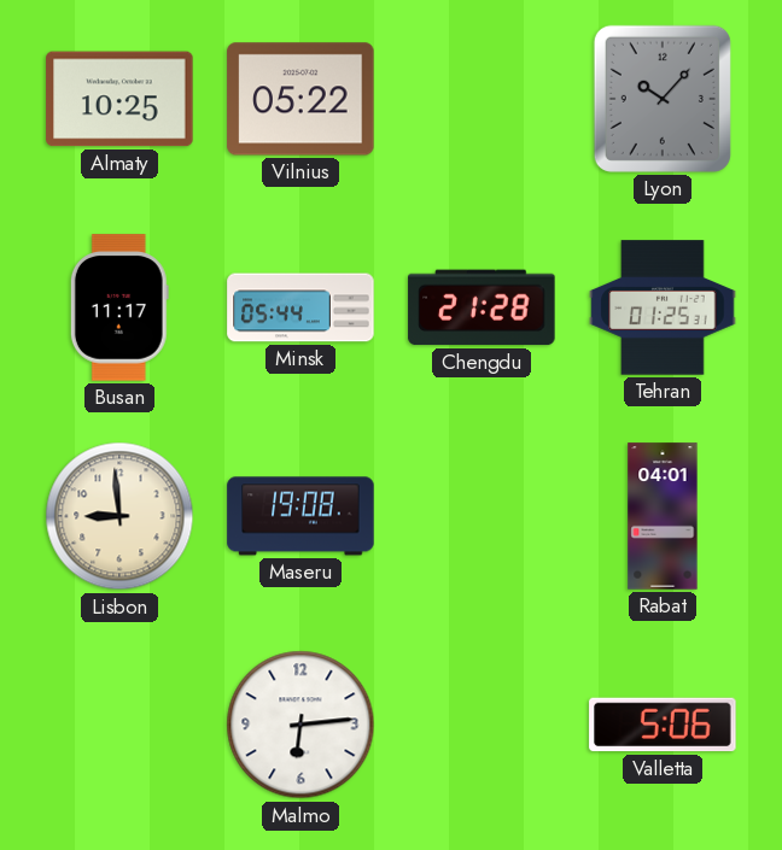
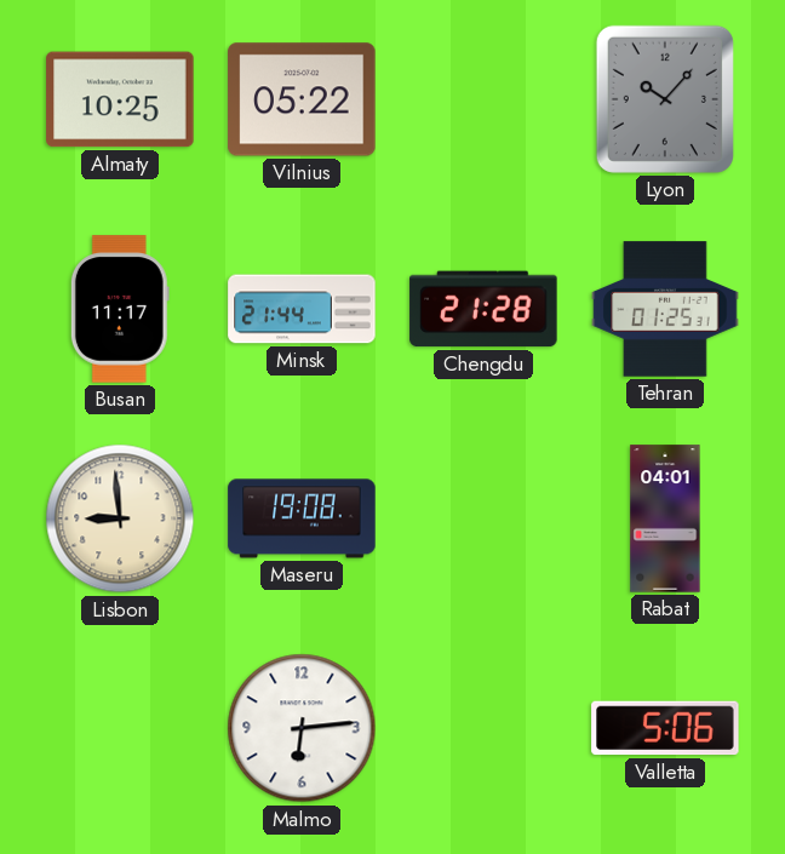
Minsk: 05:44 -> 21:44
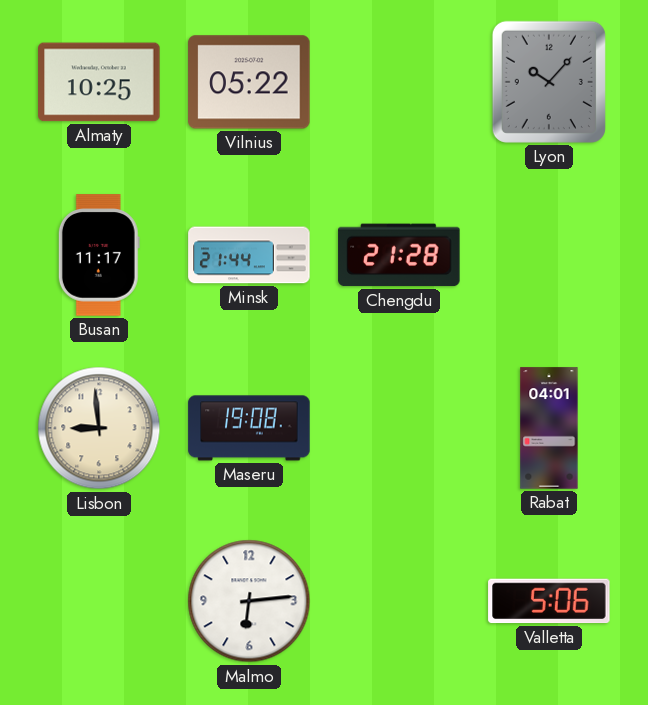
Tehran: 01:25 -> none
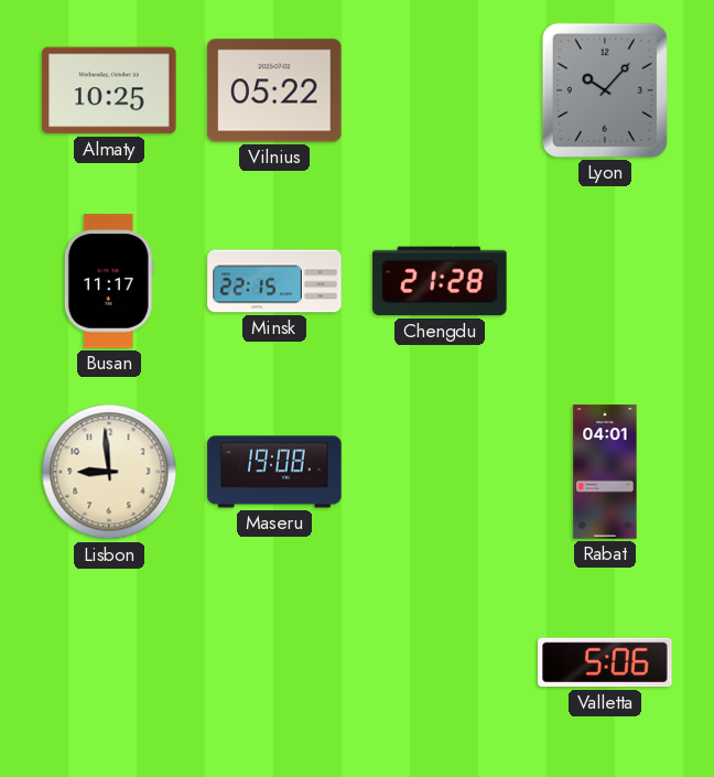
Minsk: 21:44 -> 22:15
Malmo: 6:14 -> none
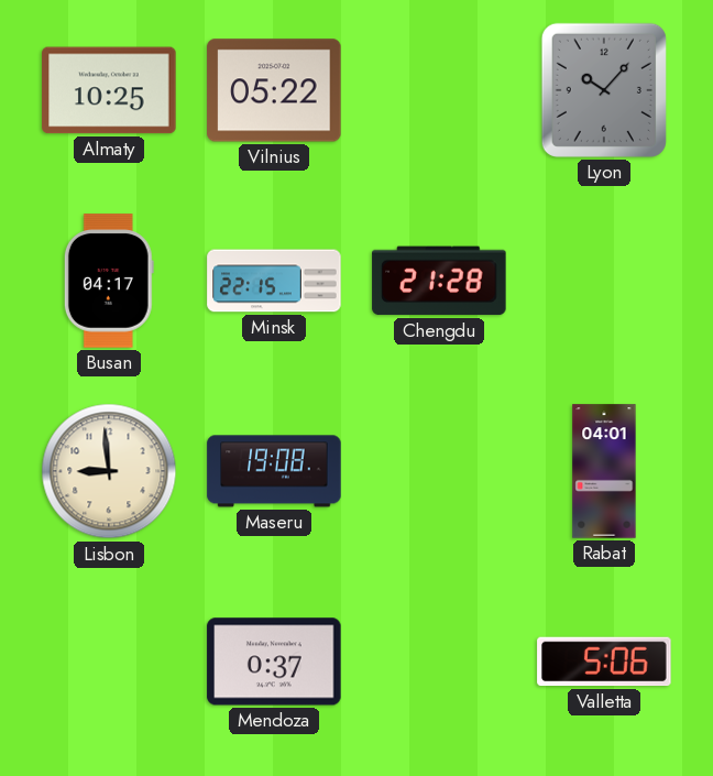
Busan: 11:17 -> 04:17
Mendoza: none -> 0:37
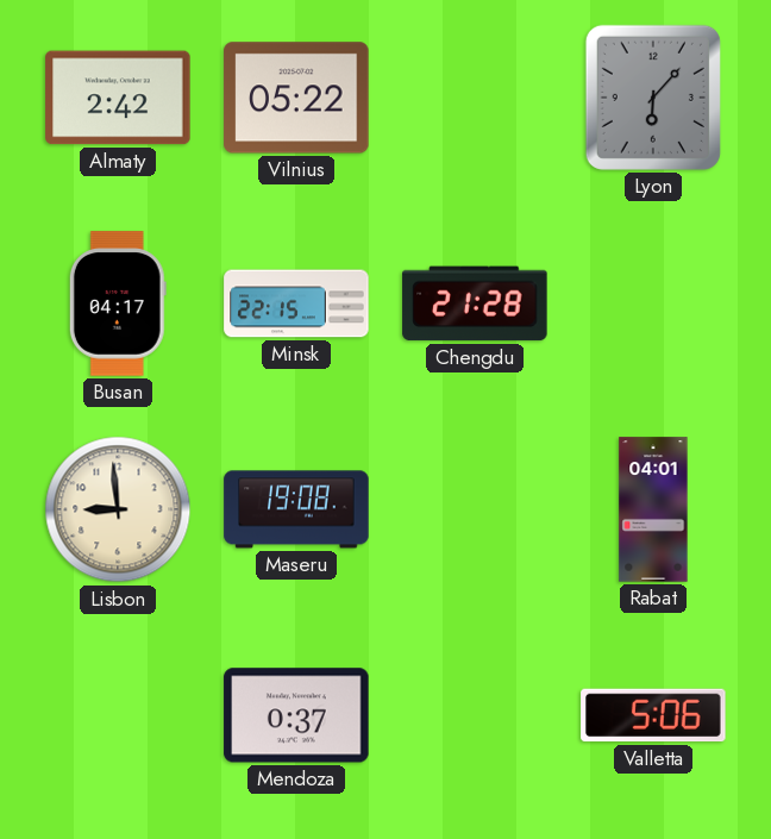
Almaty: 10:25 -> 2:42
Lyon: 10:07 -> 6:07
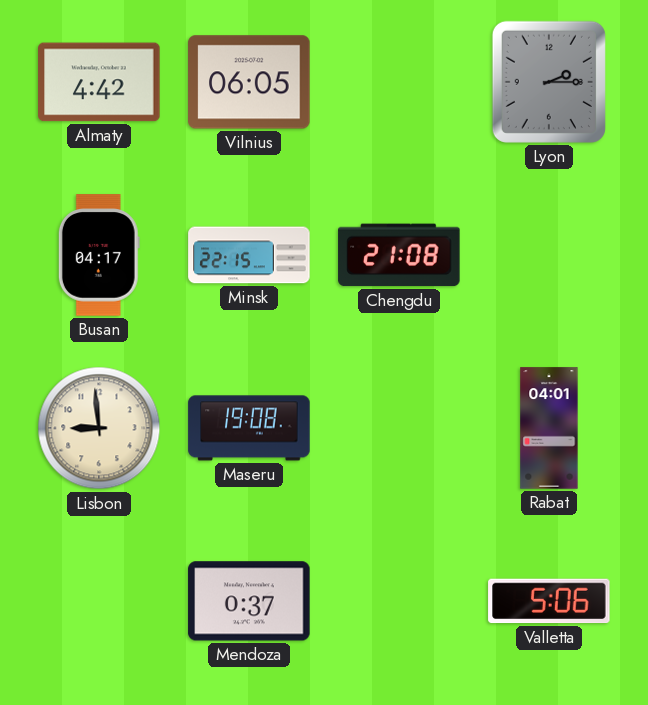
Almaty: 2:42 -> 4:42
Vilnius: 05:22 -> 06:05
Lyon: 6:07 -> 2:15
Chengdu: 21:28 -> 21:08
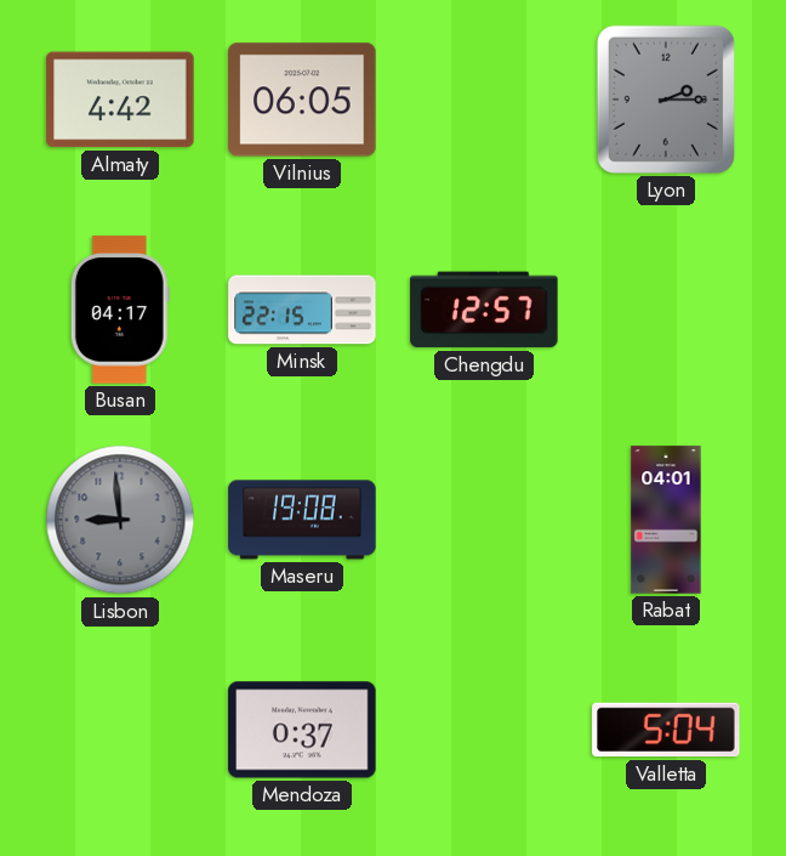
Chengdu: 21:08 -> 12:57
Lisbon dial: cream -> grey
Valletta: 5:06 -> 5:04
